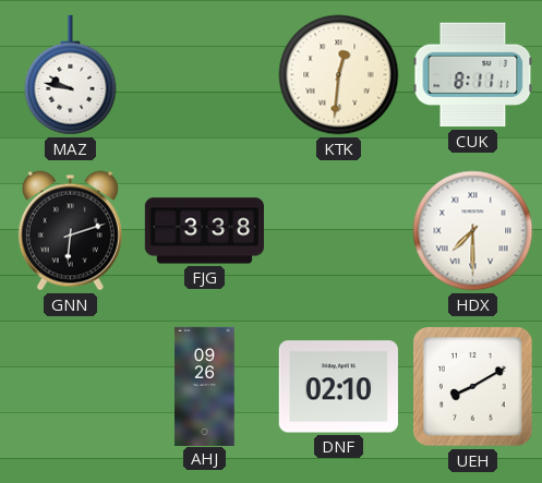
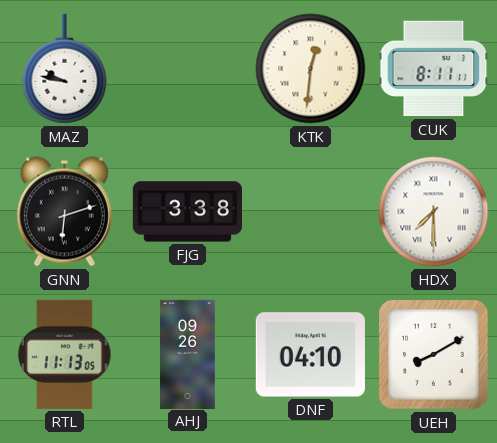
RTL: none -> 11:13
DNF: 02:10 -> 04:10
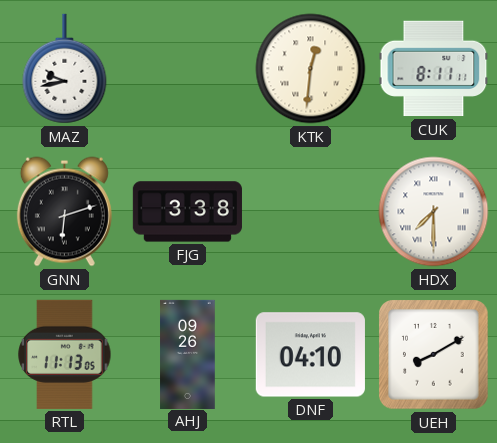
MAZ: 9:47 -> 9:43
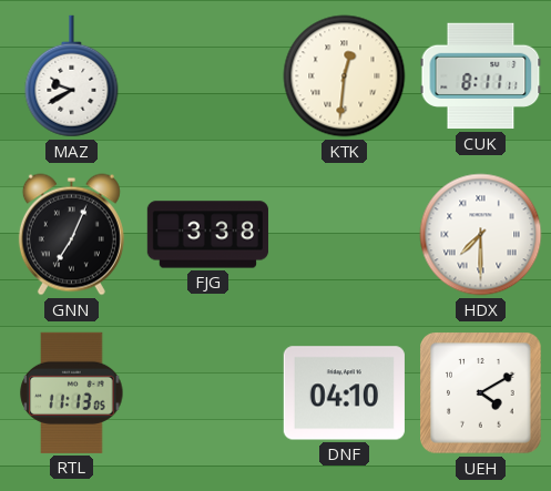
MAZ: 9:43 -> 9:40
GNN: 6:12 -> 7:04
AHJ: 09:26 -> none
UEH: 8:10 -> 4:10
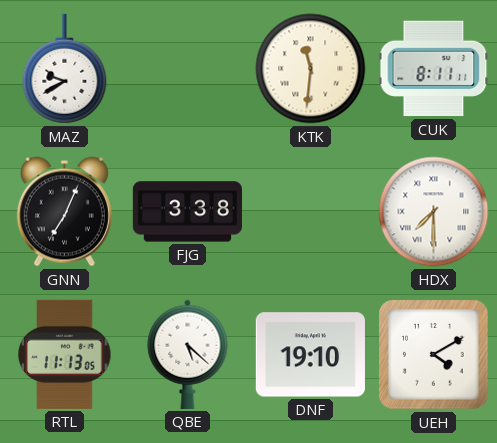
KTK: 12:31 -> 11:31
QBE: none -> 5:22
DNF: 04:10 -> 19:10
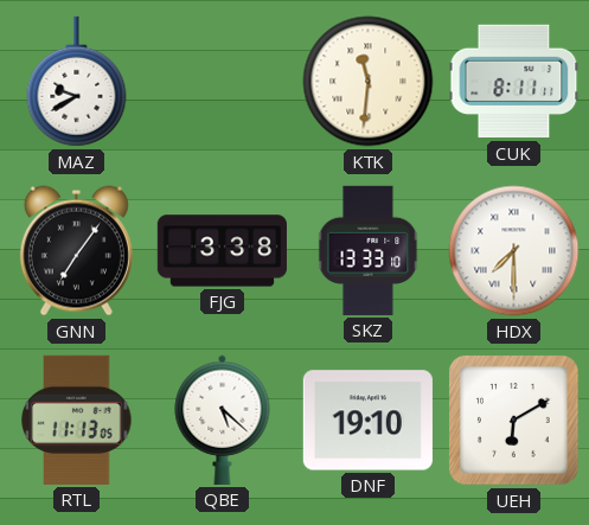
GNN: 7:04 -> 7:06
SKZ: none -> 13:33
UEH: 4:10 -> 6:10
